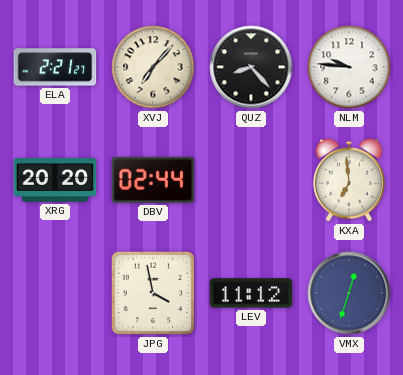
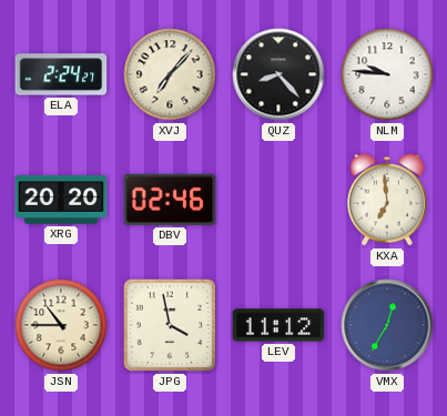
ELA: 2:21 -> 2:24
DBV: 02:44 -> 02:46
JSN: none -> 10:45
VMX: 12:33 -> 12:35
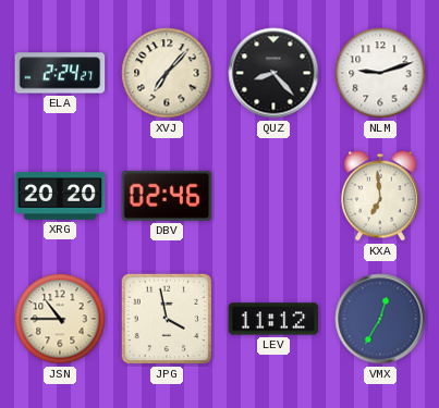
NLM: 9:46 -> 9:12
